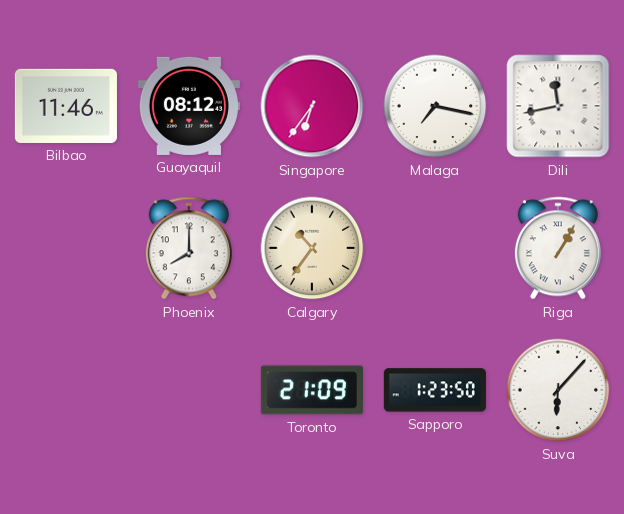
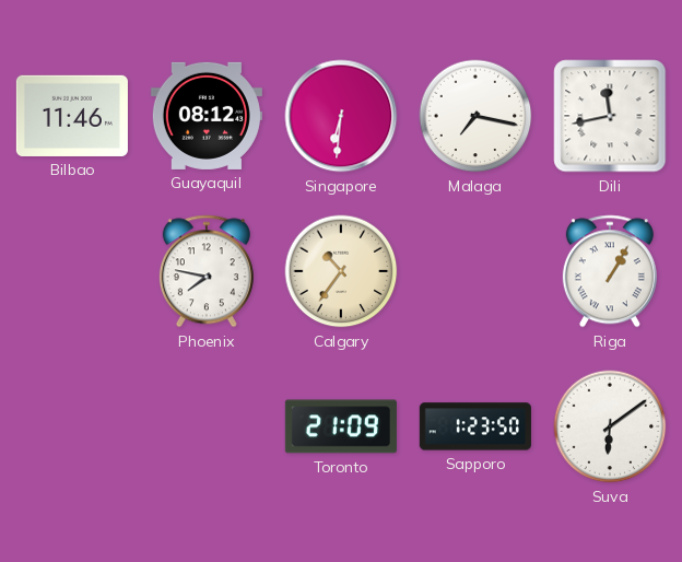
Singapore: 6:36 -> 6:31
Phoenix: 8:00 -> 7:47
Suva: 6:07 -> 6:09
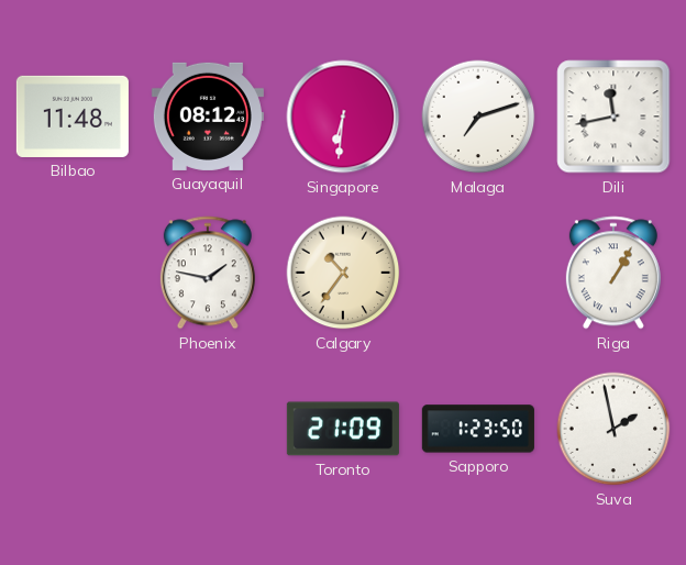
Bilbao: 11:46 -> 11:48
Malaga: 7:17 -> 7:12
Phoenix: 7:47 -> 1:47
Suva: 6:09 -> 1:58
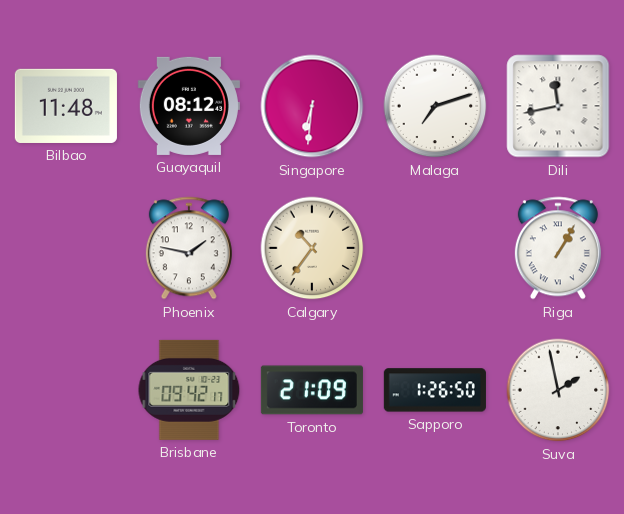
Brisbane: none -> 09:42
Sapporo: 1:23 -> 1:26
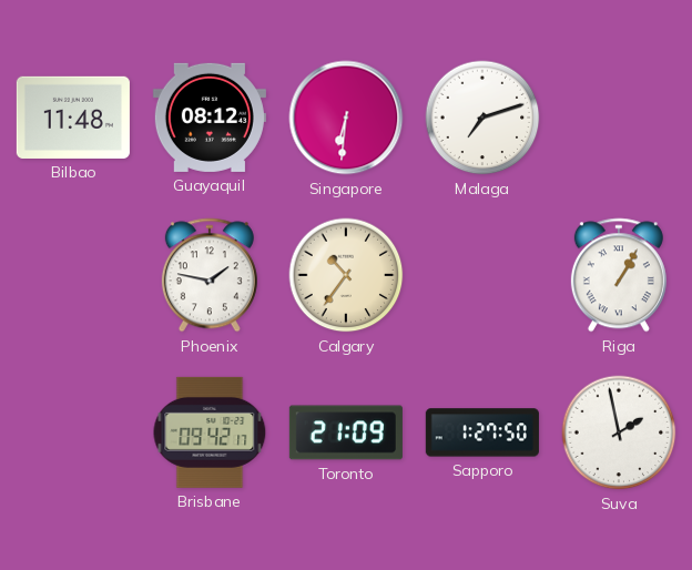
Dili: 11:43 -> none
Sapporo: 1:26 -> 1:27
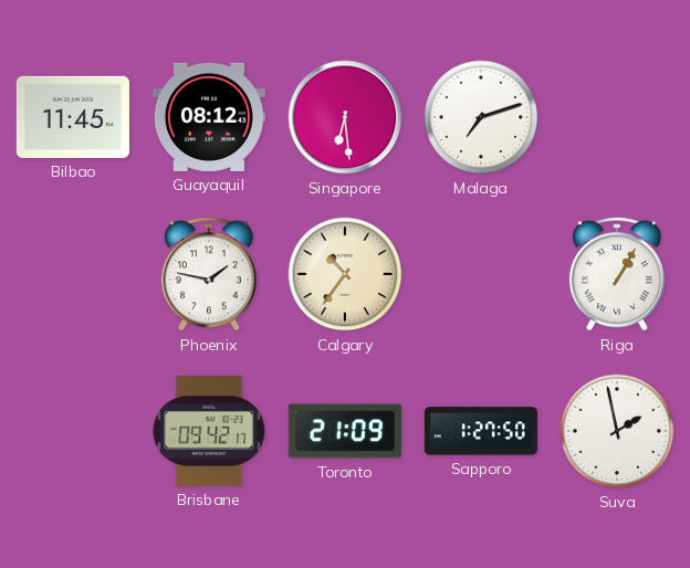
Bilbao: 11:48 -> 11:45
Singapore: 6:31 -> 6:29
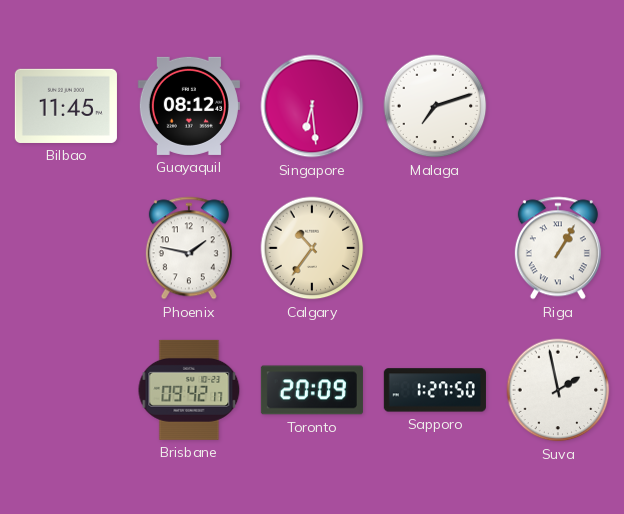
Toronto: 21:09 -> 20:09
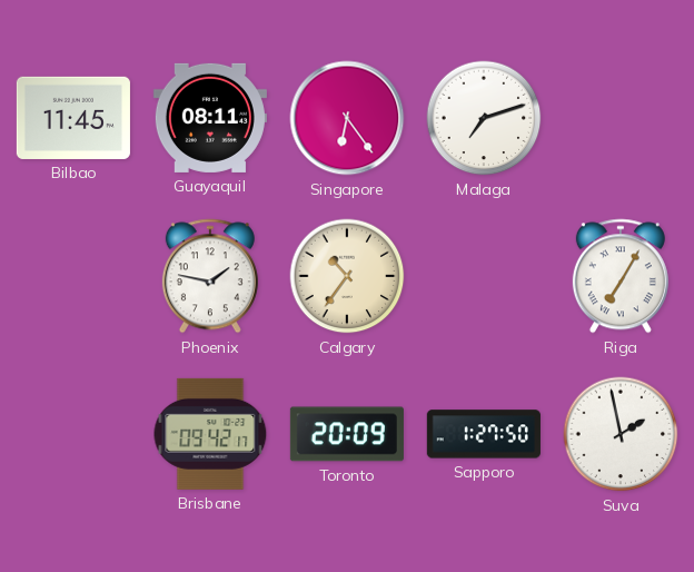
Guayaquil: 08:12 -> 08:11
Singapore: 6:29 -> 6:24
Riga: 1:05 -> 7:05
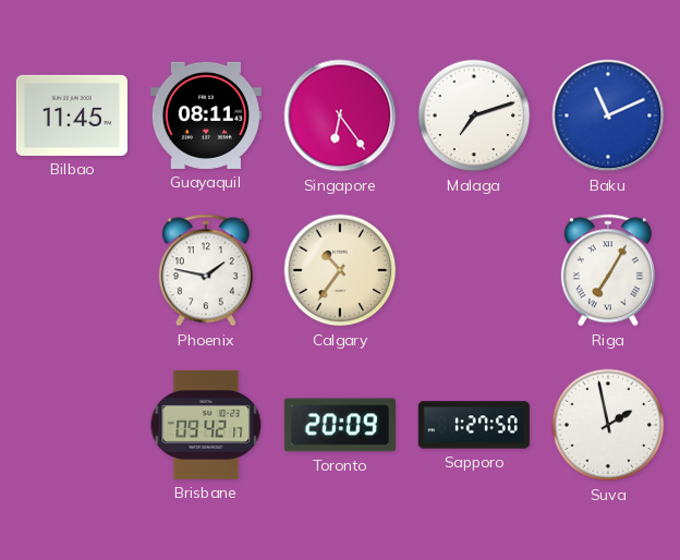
Baku: none -> 11:11
